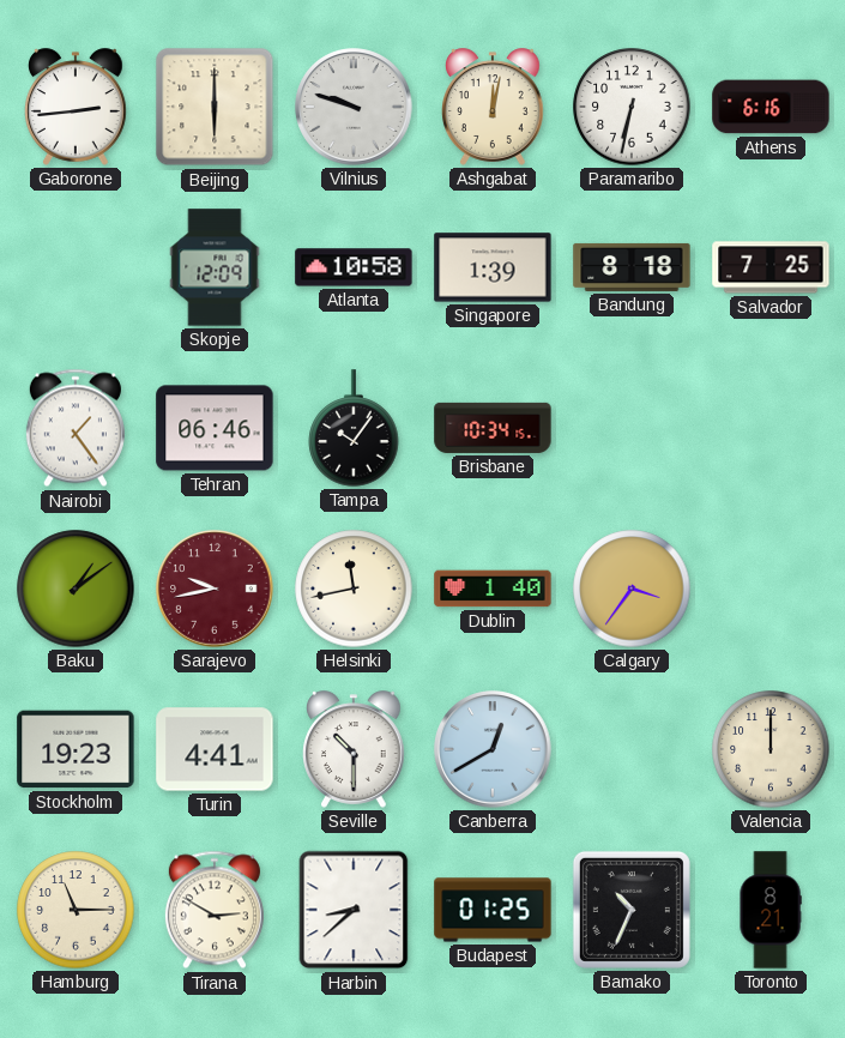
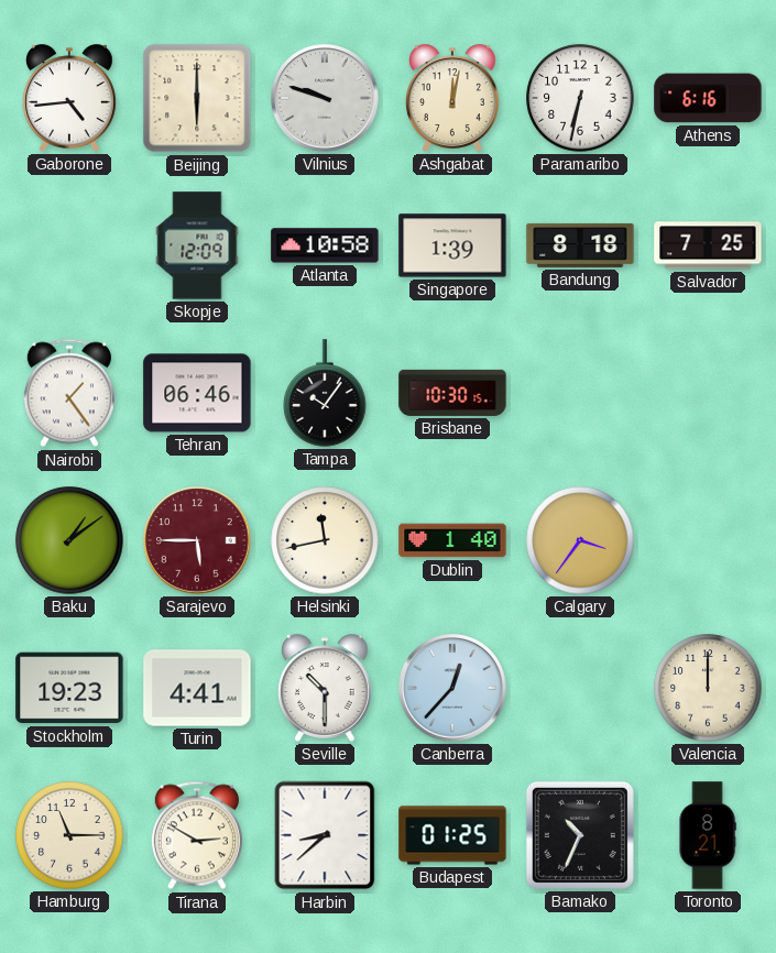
Gaborone: 2:44 -> 4:44
Brisbane: 10:34 -> 10:30
Sarajevo: 9:43 -> 5:45
Canberra: 12:40 -> 12:37
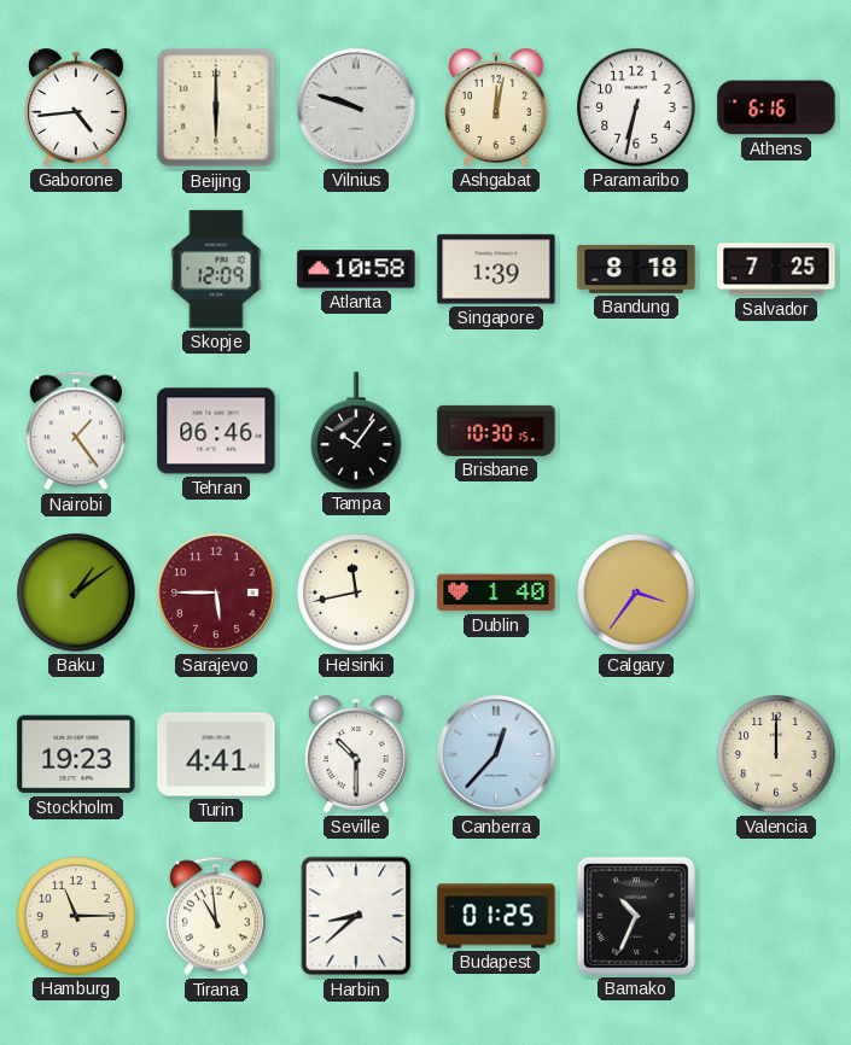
Tirana: 2:50 -> 10:59
Toronto: 8:21 -> none
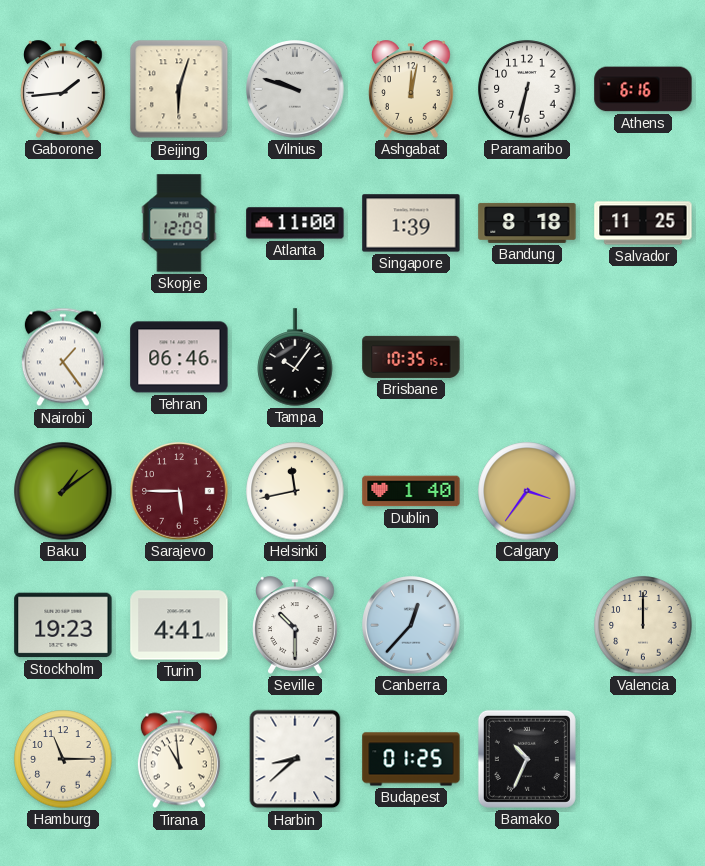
Gaborone: 4:44 -> 1:44
Beijing: 6:00 -> 6:03
Atlanta: 10:58 -> 11:00
Salvador: 7:25 -> 11:25
Brisbane: 10:30 -> 10:35
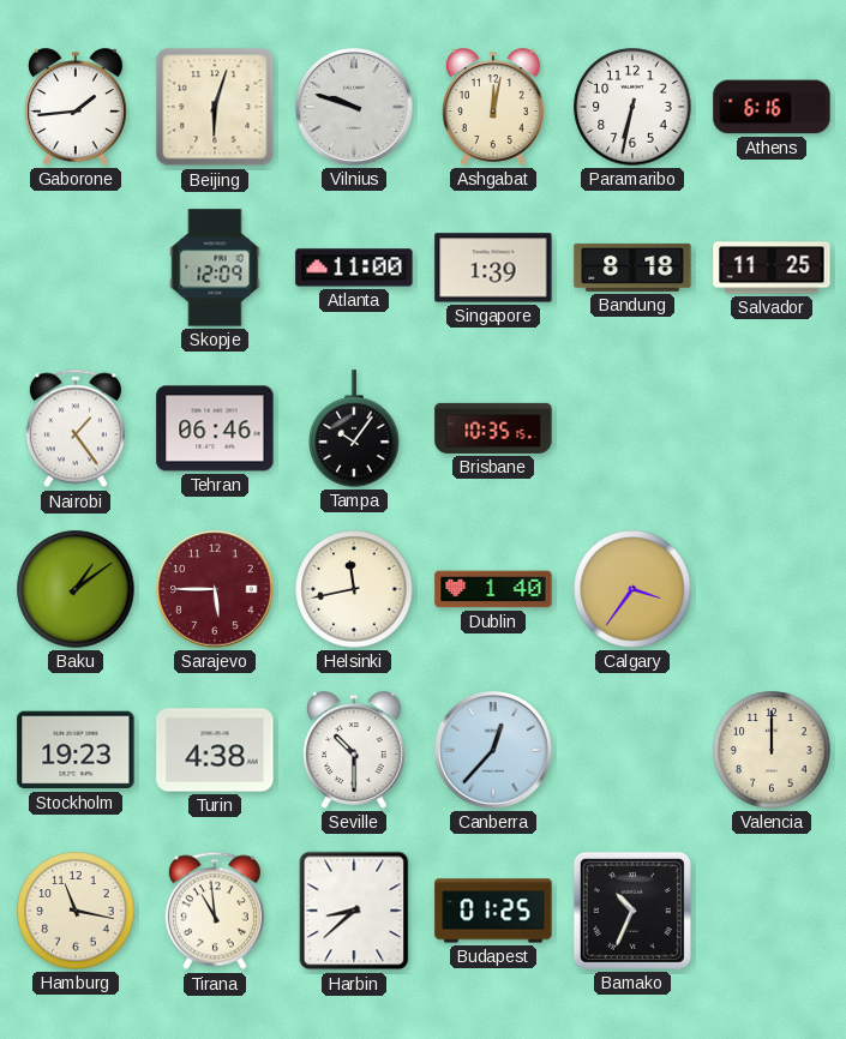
Turin: 4:41 -> 4:38
Hamburg: 11:15 -> 11:17
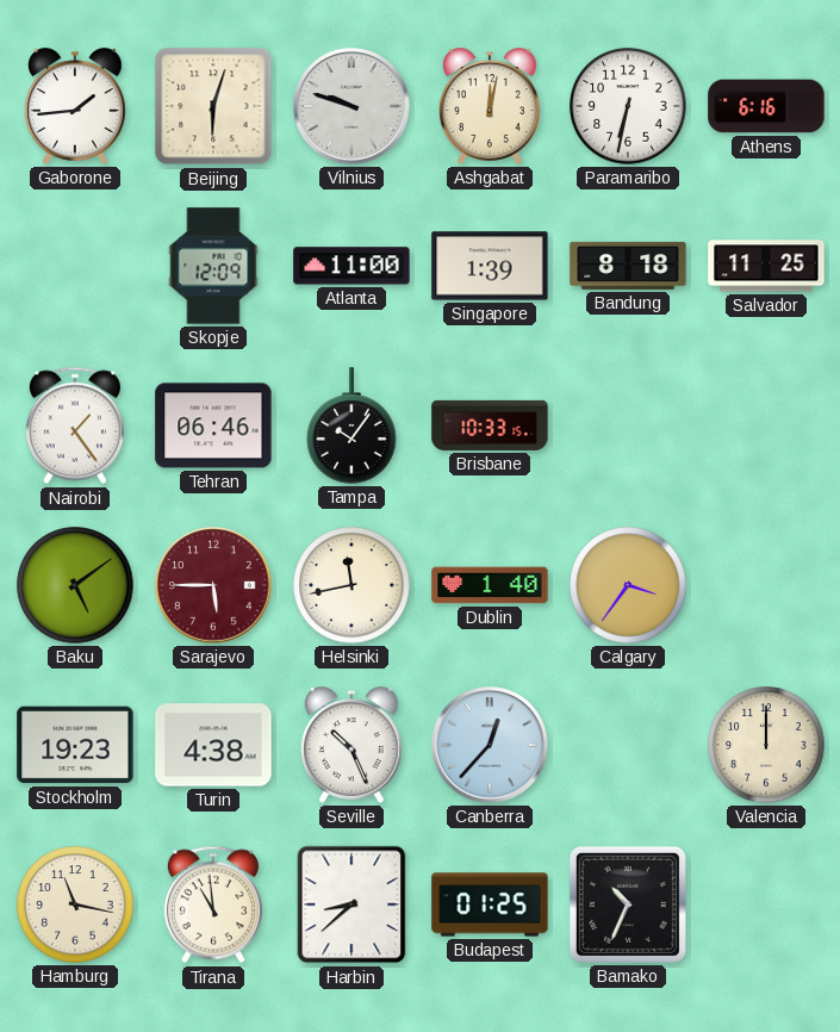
Brisbane: 10:35 -> 10:33
Baku: 1:09 -> 5:09
Seville: 10:30 -> 10:26
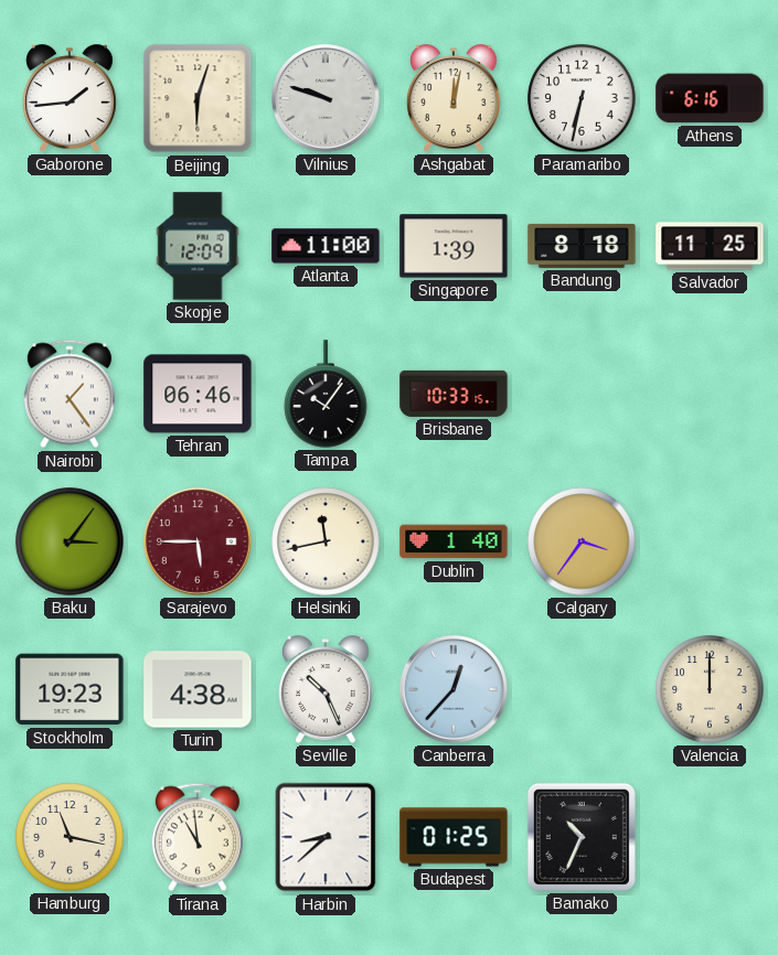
Baku: 5:09 -> 3:06
